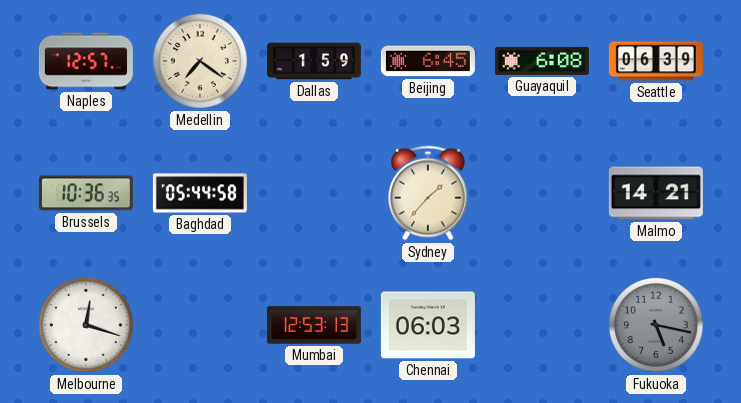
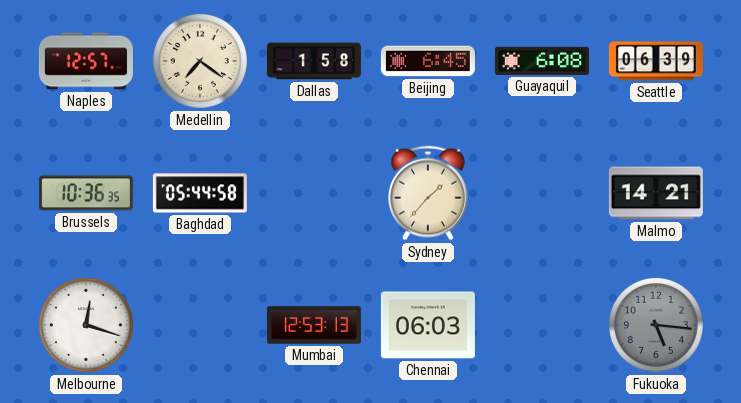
Dallas: 1:59 -> 1:58
Fukuoka: 5:17 -> 5:16
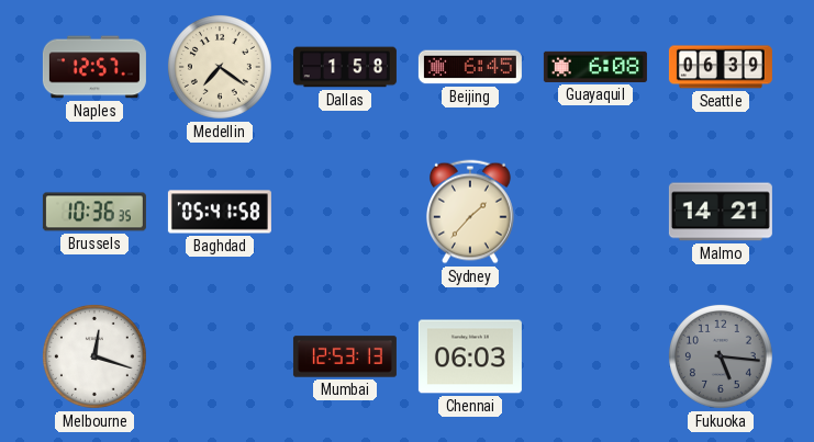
Baghdad: 05:44 -> 05:41
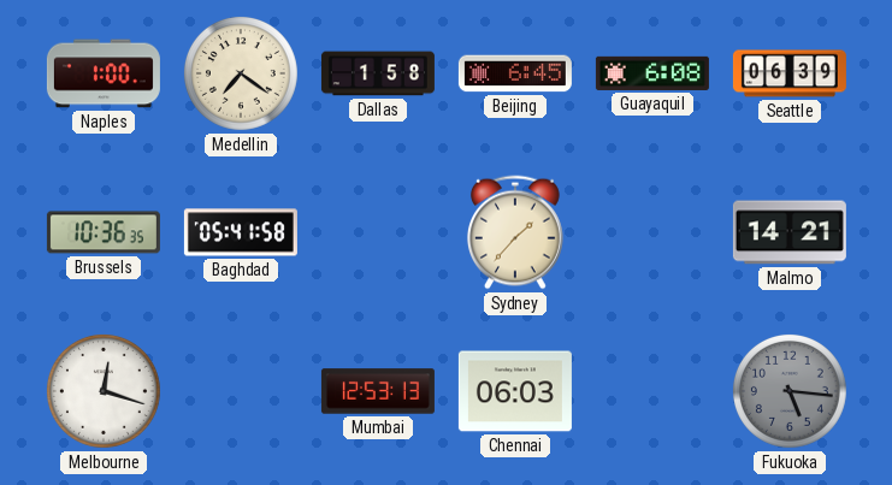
Naples: 12:57 -> 1:00
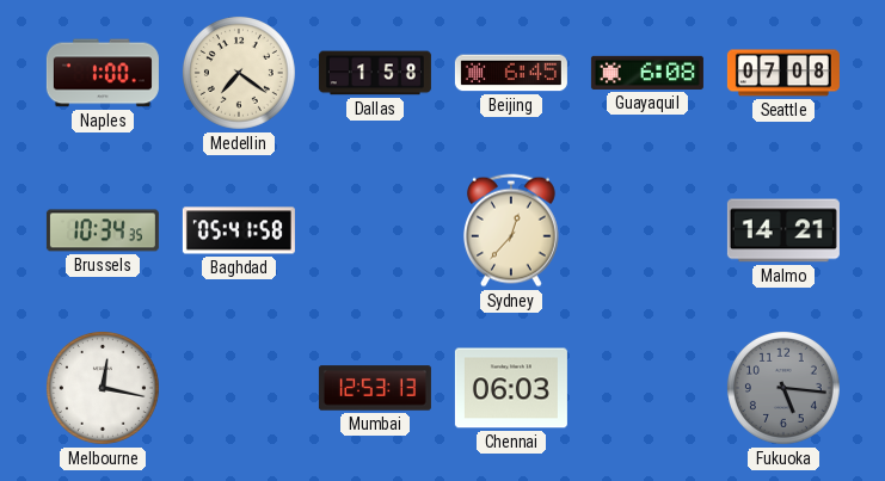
Seattle: 06:39 -> 07:08
Brussels: 10:36 -> 10:34
Sydney: 1:37 -> 12:37
Melbourne: 12:18 -> 12:17
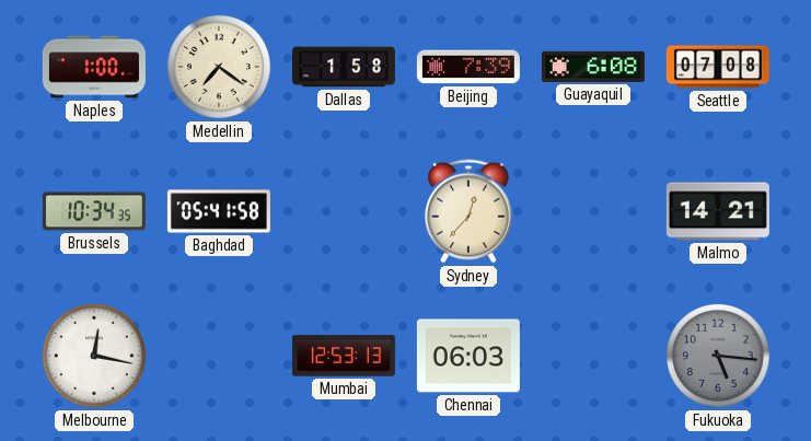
Beijing: 6:45 -> 7:39
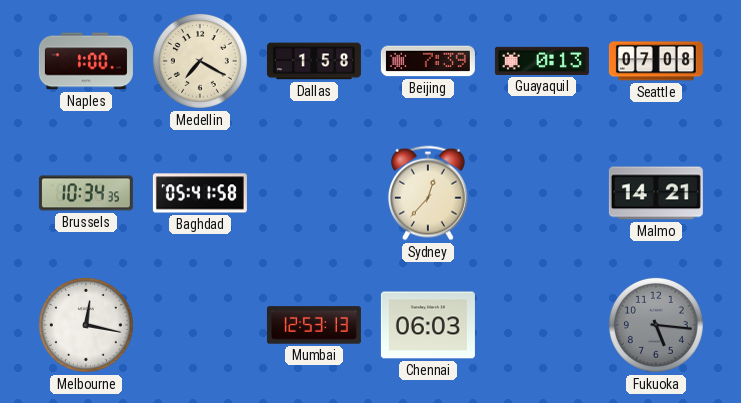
Medellin: 7:21 -> 7:20
Guayaquil: 6:08 -> 0:13
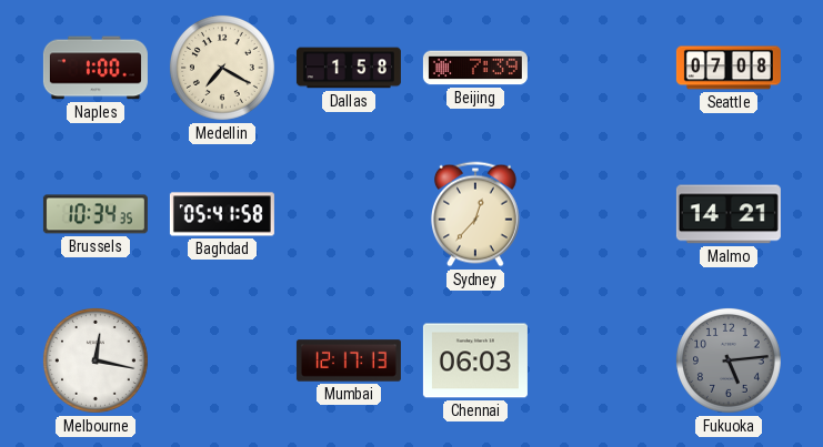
Guayaquil: 0:13 -> none
Mumbai: 12:53 -> 12:17
Fukuoka: 5:16 -> 5:14
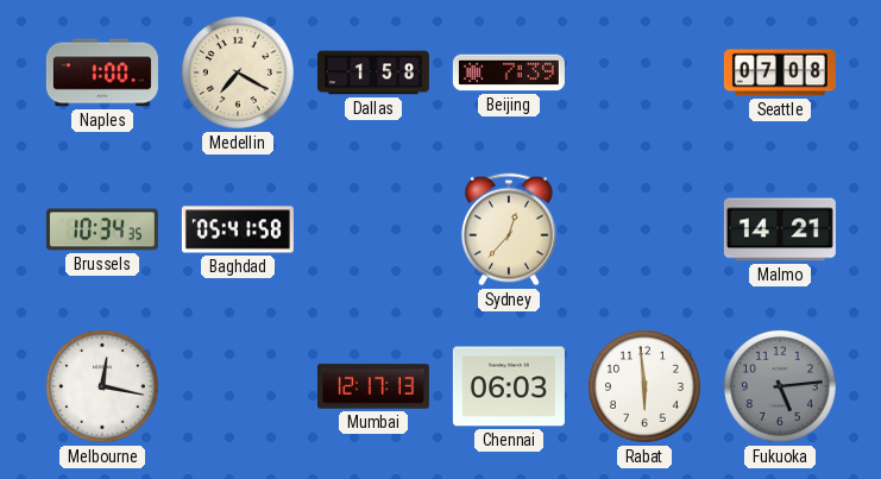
Rabat: none -> 5:59
